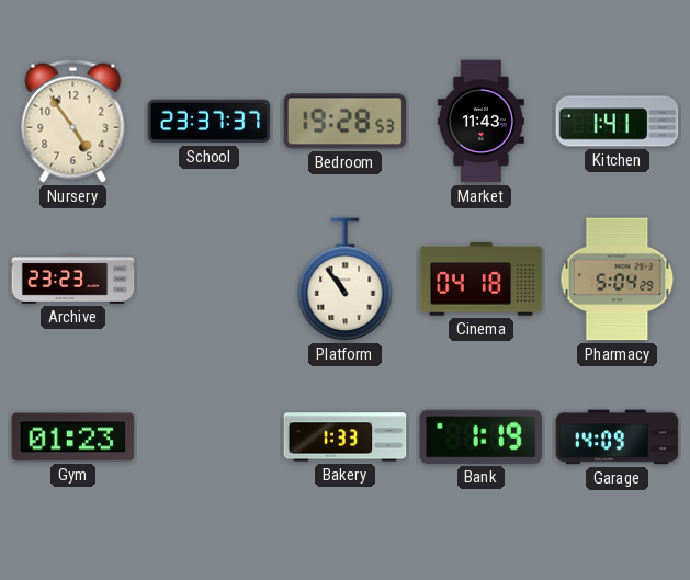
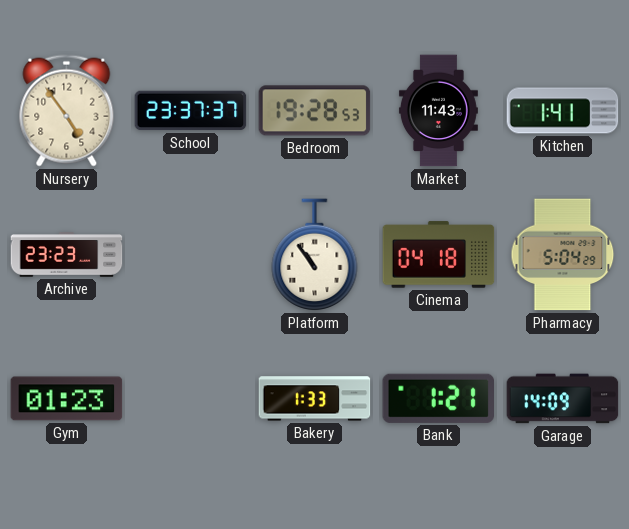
Bank: 1:19 -> 1:21
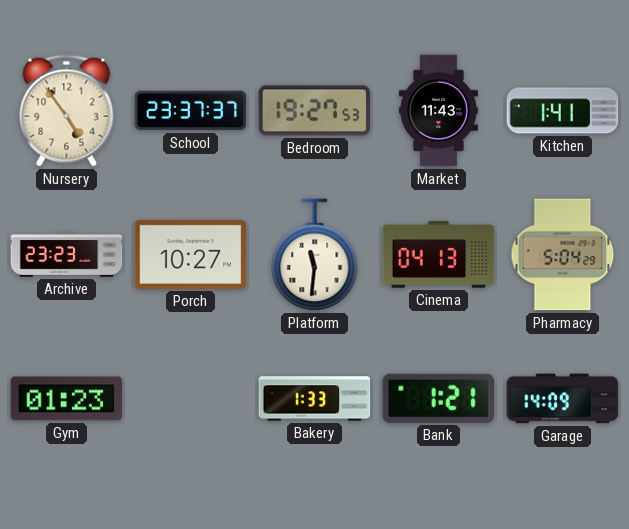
Bedroom: 19:28 -> 19:27
Porch: none -> 10:27
Platform: 10:54 -> 11:31
Cinema: 04:18 -> 04:13
